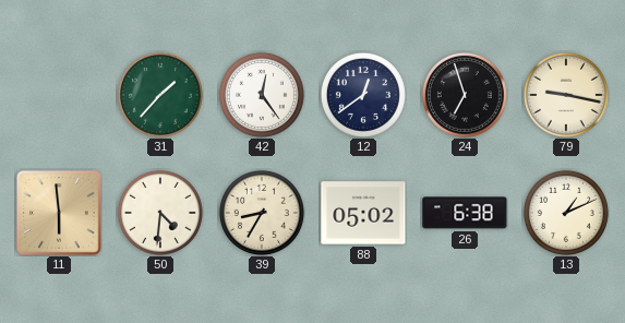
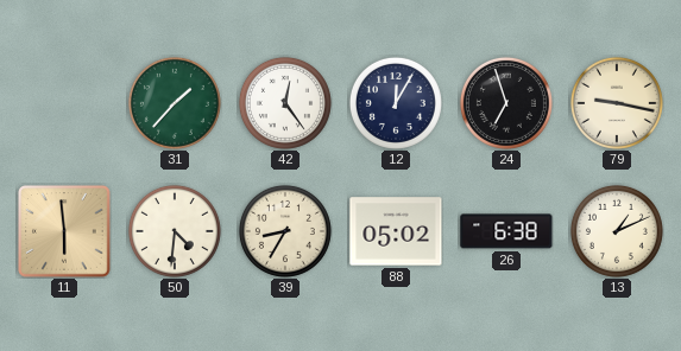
12: 12:39 -> 12:05
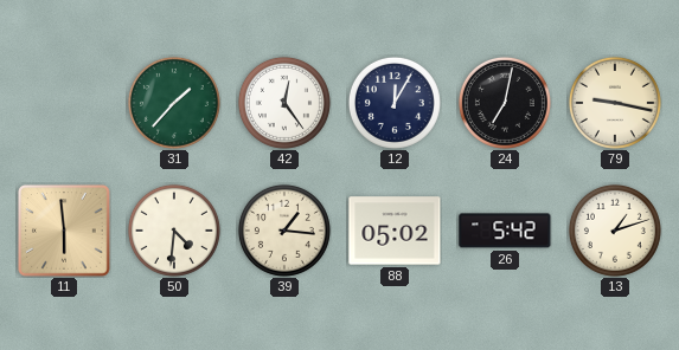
24: 6:57 -> 7:02
39: 8:35 -> 1:16
26: 6:38 -> 5:42
13: 1:11 -> 1:12
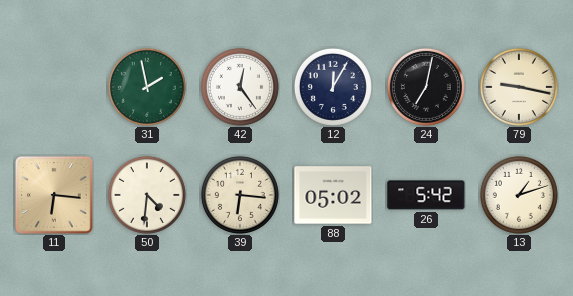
31: 1:37 -> 1:58
11: 5:59 -> 6:16
39: 1:16 -> 6:16
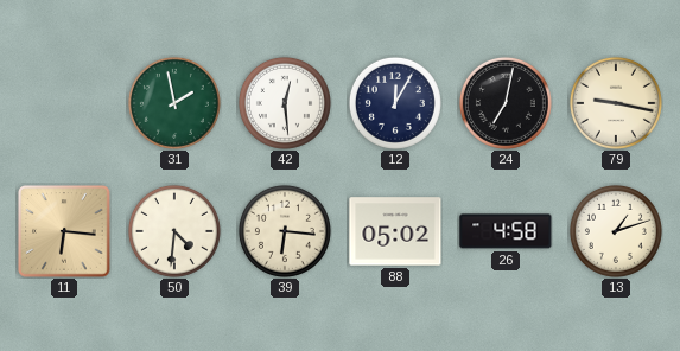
42: 12:24 -> 12:29
26: 5:42 -> 4:58
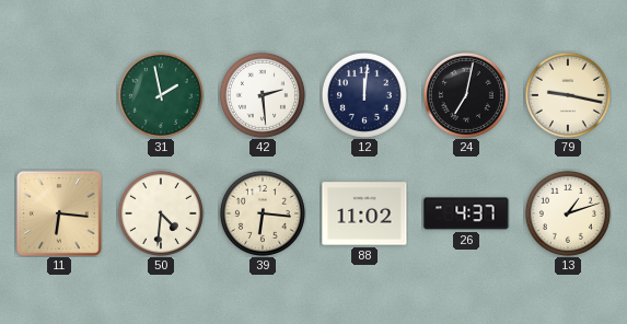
42: 12:29 -> 2:29
12: 12:05 -> 12:01
88: 05:02 -> 11:02
26: 4:58 -> 4:37
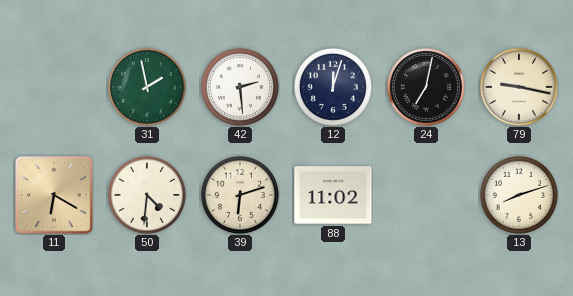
12: 12:01 -> 12:03
11: 6:16 -> 6:20
39: 6:16 -> 6:12
26: 4:37 -> none
13: 1:12 -> 8:12
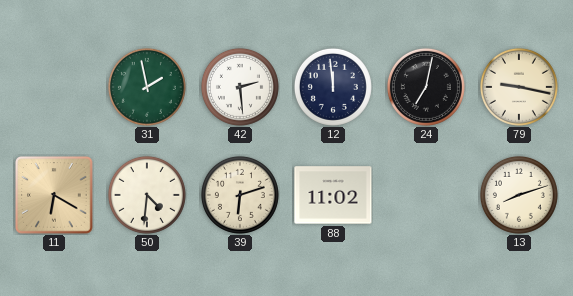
12: 12:03 -> 11:59
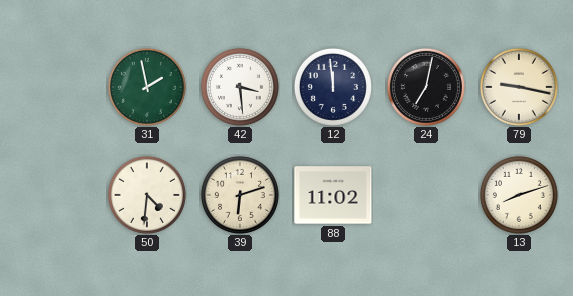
42: 2:29 -> 3:29
11: 6:20 -> none
